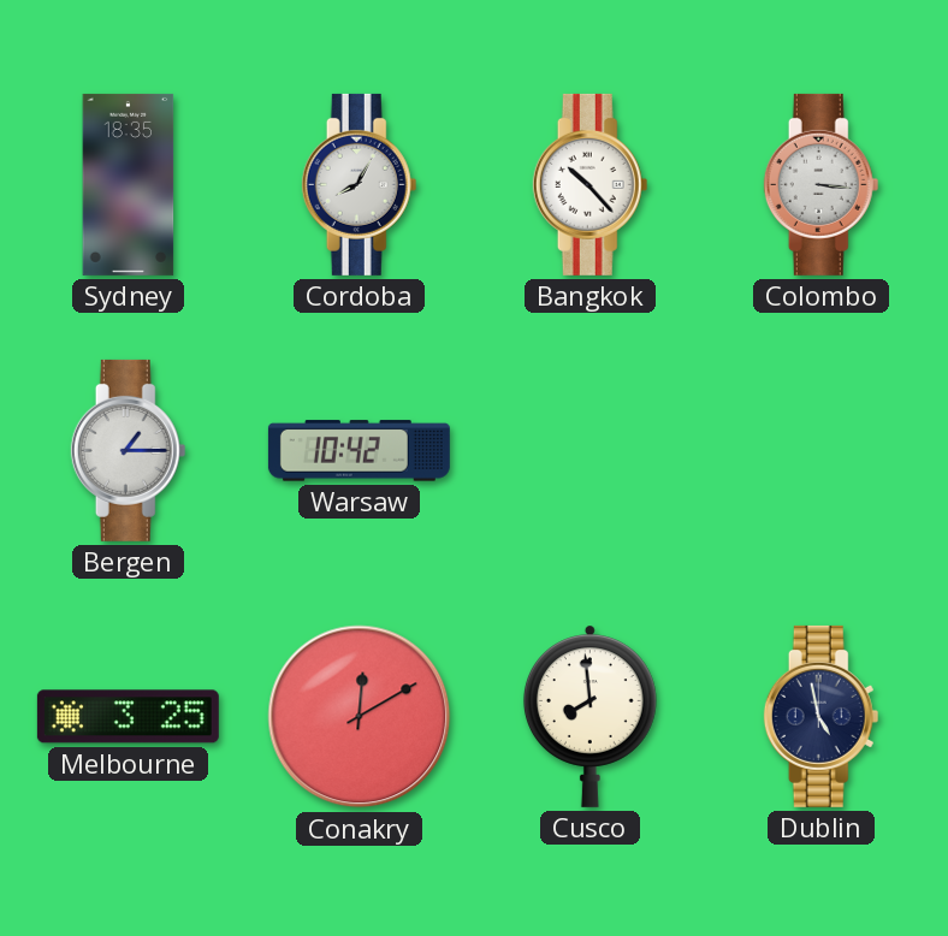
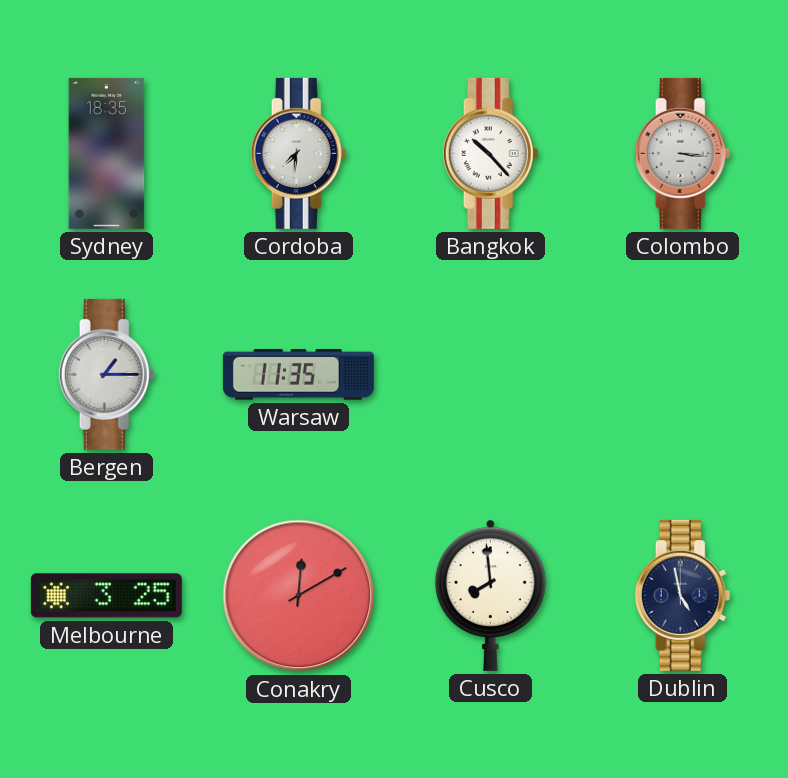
Cordoba: 8:05 -> 7:31
Warsaw: 10:42 -> 11:35
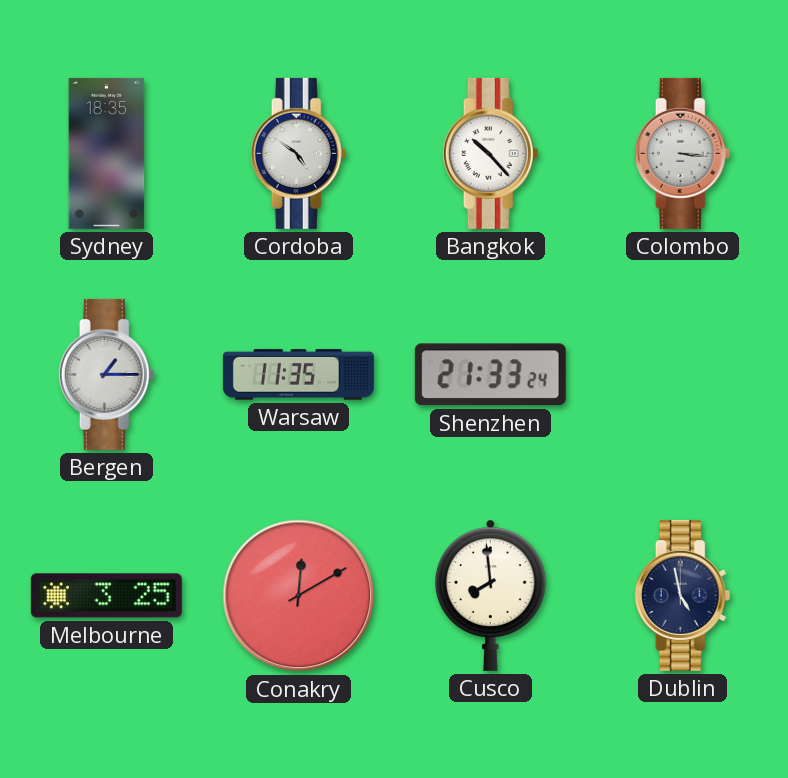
Cordoba: 7:31 -> 4:51
Shenzhen: none -> 21:33
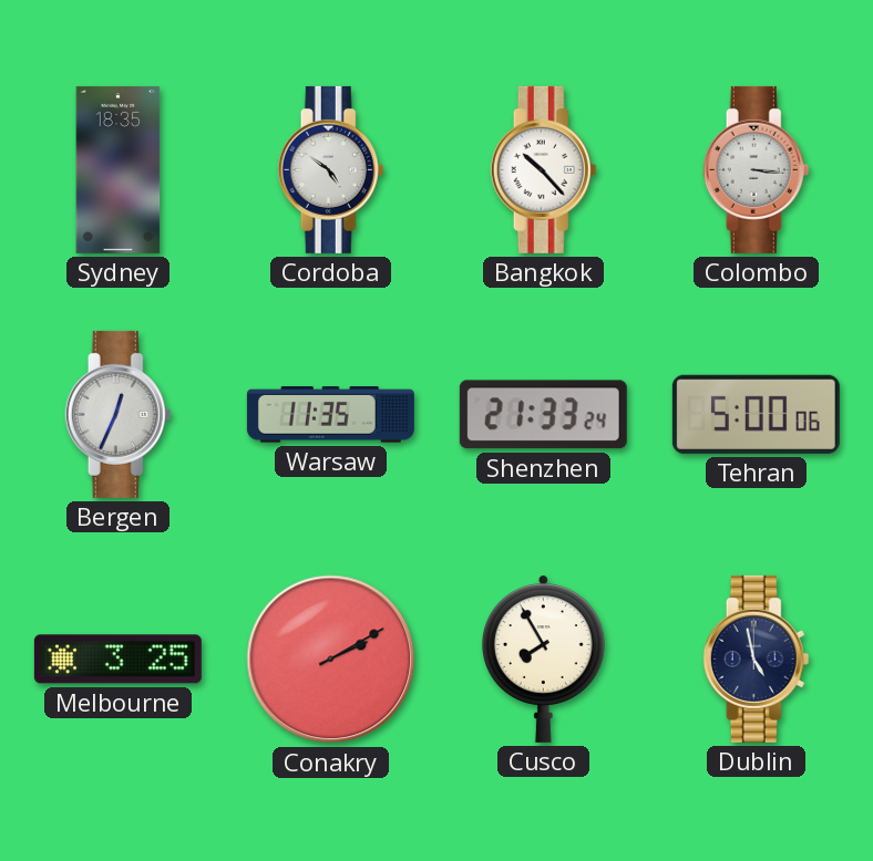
Bergen: 1:15 -> 12:34
Tehran: none -> 5:00
Conakry: 12:10 -> 2:10
Cusco: 7:59 -> 7:55
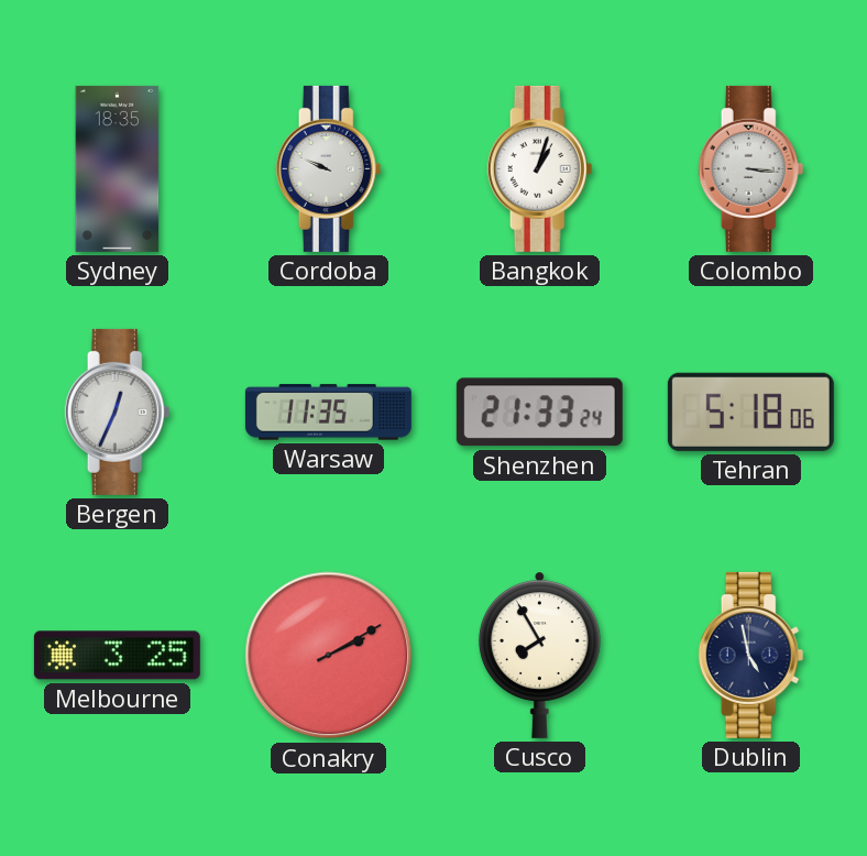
Cordoba: 4:51 -> 9:49
Bangkok: 10:23 -> 1:03
Tehran: 5:00 -> 5:18
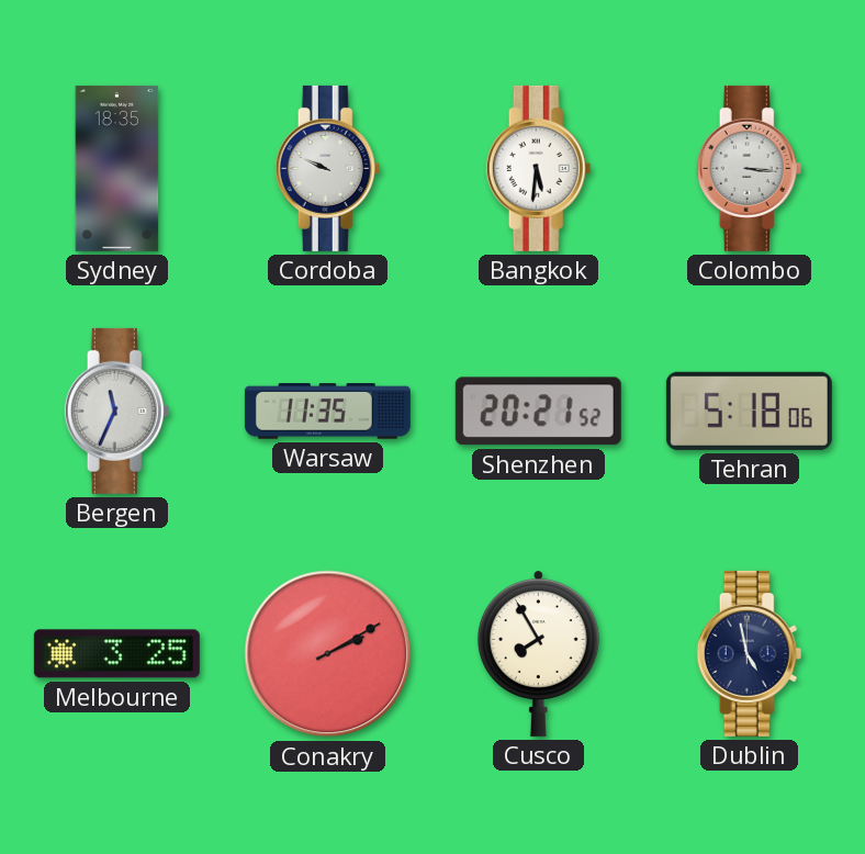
Bangkok: 1:03 -> 5:31
Bergen: 12:34 -> 11:34
Shenzhen: 21:33 -> 20:21
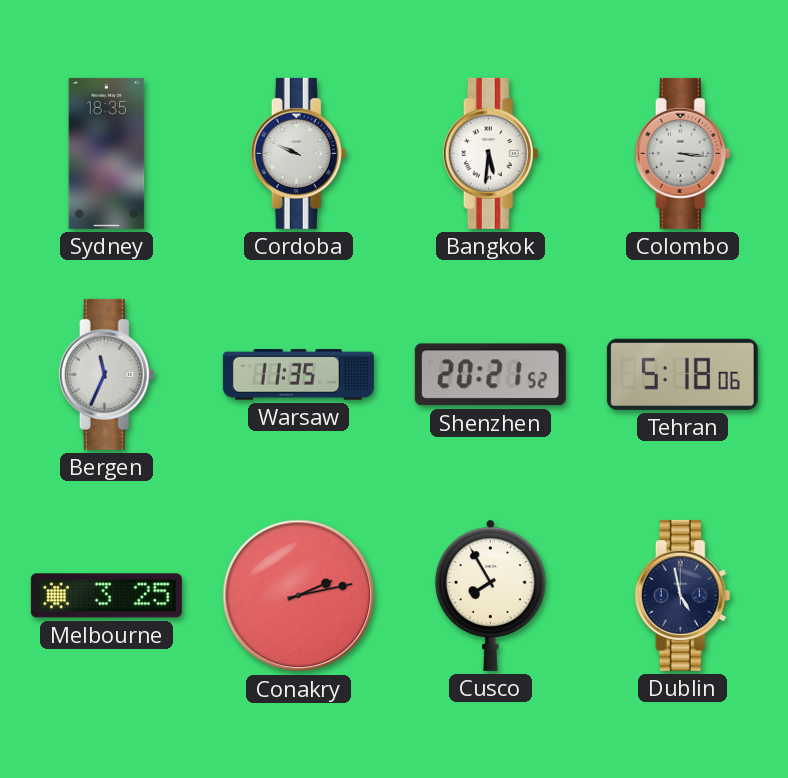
Conakry: 2:10 -> 2:13
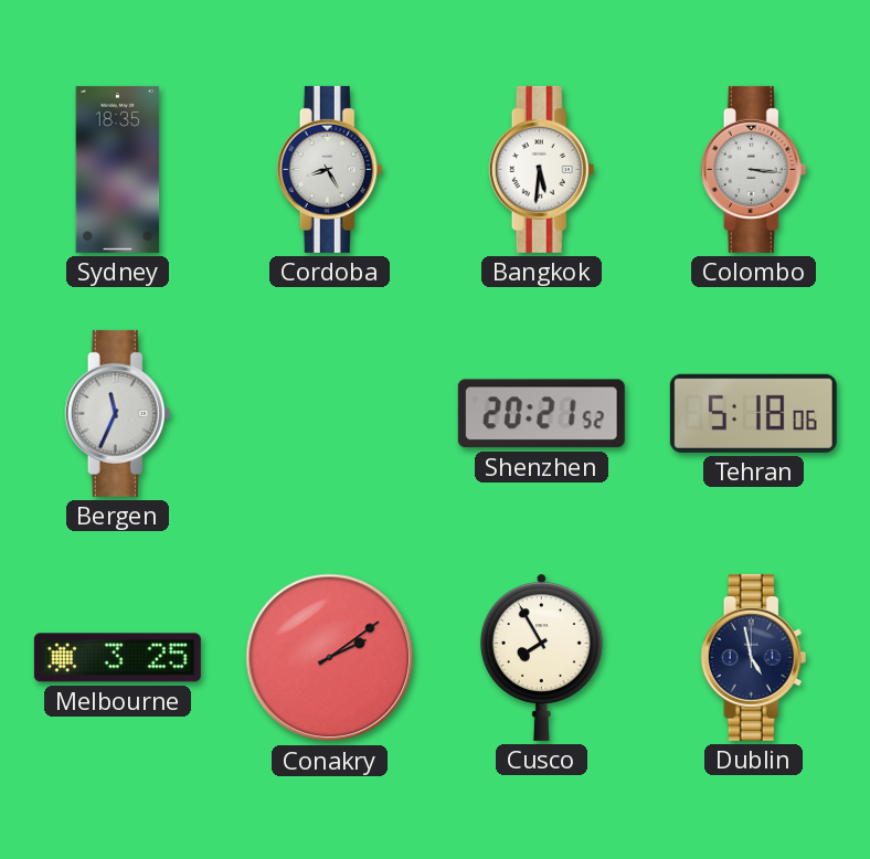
Cordoba: 9:49 -> 8:25
Warsaw: 11:35 -> none
Conakry: 2:13 -> 2:09
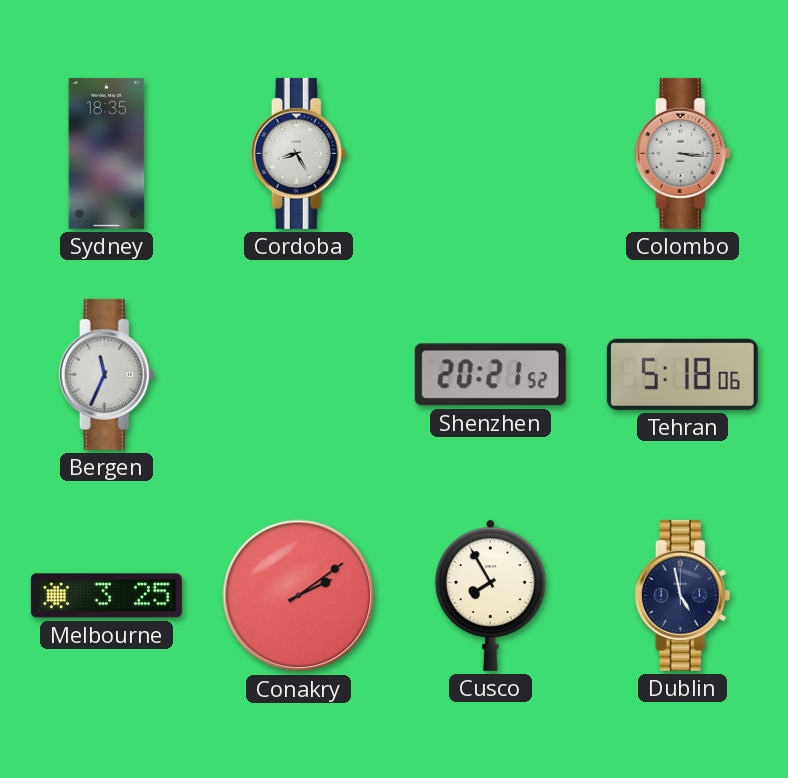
Bangkok: 5:31 -> none
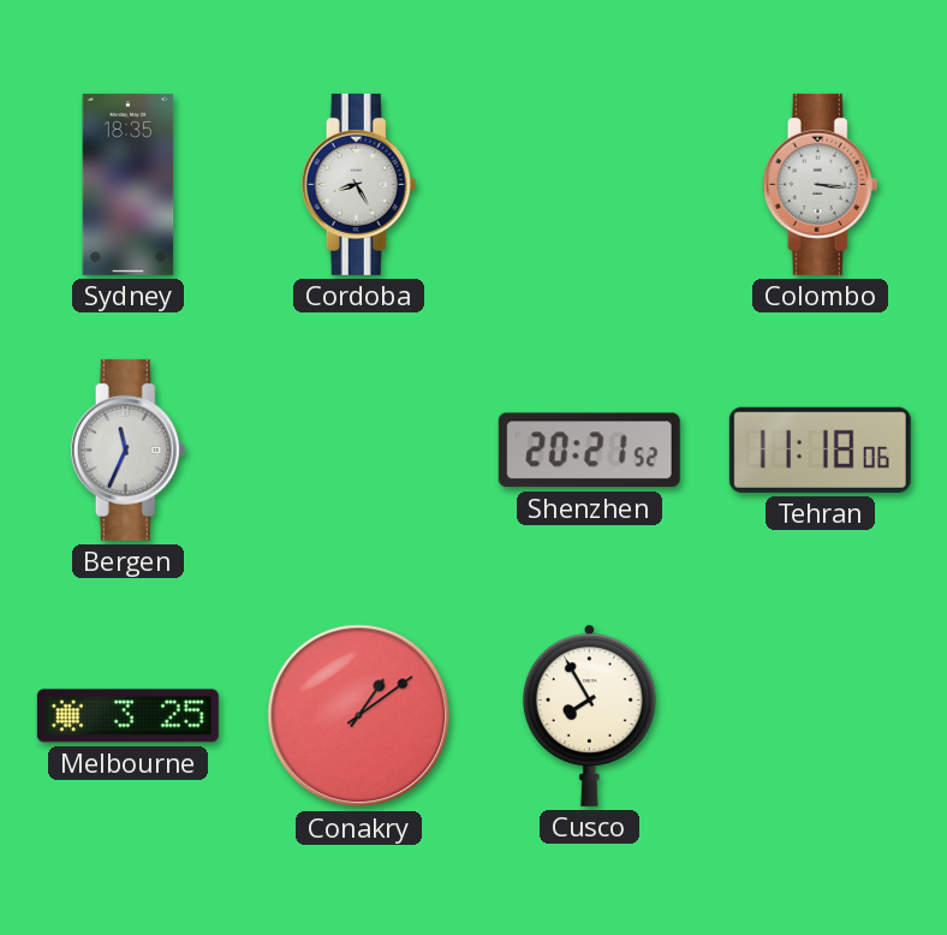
Tehran: 5:18 -> 11:18
Conakry: 2:09 -> 1:09
Dublin: 4:58 -> none
